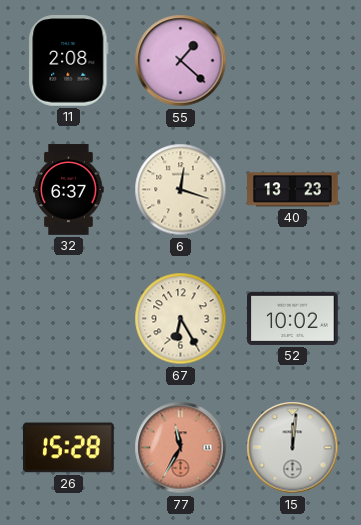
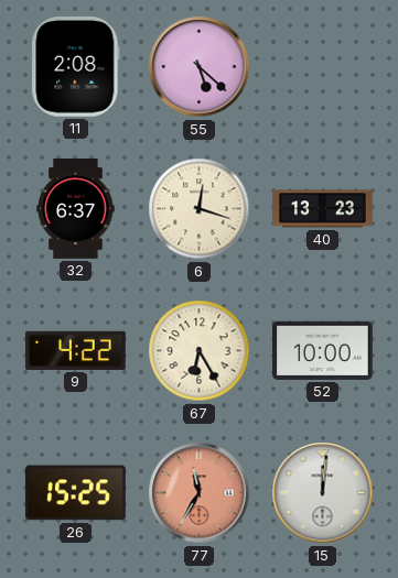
55: 1:22 -> 5:22
9: none -> 4:22
52: 10:02 -> 10:00
26: 15:28 -> 15:25
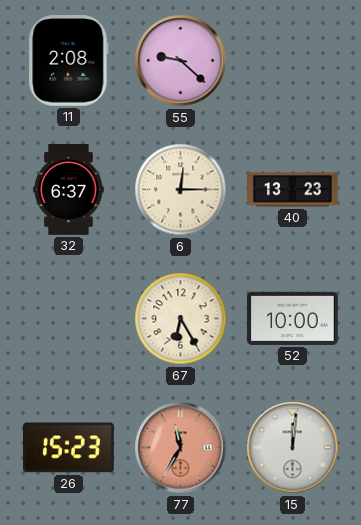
55: 5:22 -> 9:22
6: 12:18 -> 12:15
9: 4:22 -> none
26: 15:25 -> 15:23
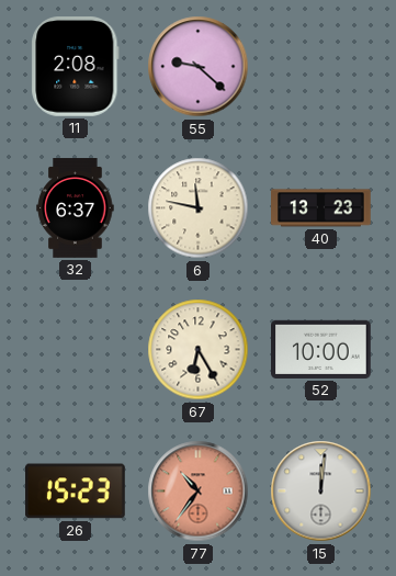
6: 12:15 -> 11:47
77: 11:35 -> 10:36
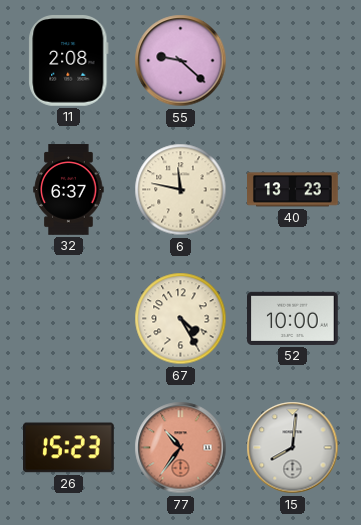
67: 6:25 -> 4:25
15: 12:01 -> 8:01
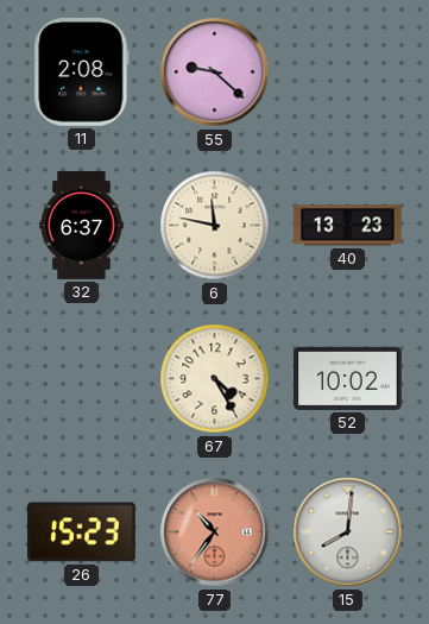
52: 10:00 -> 10:02
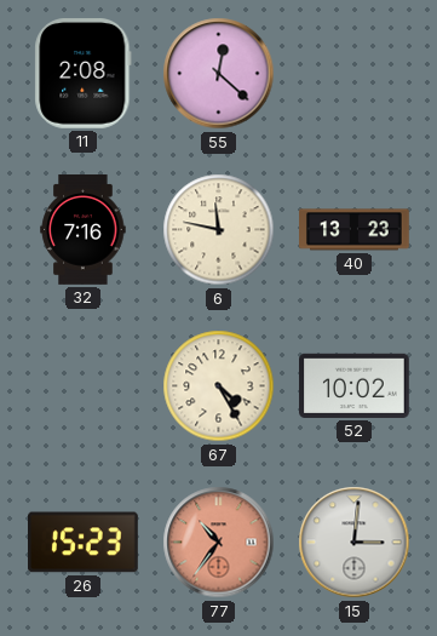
55: 9:22 -> 12:22
32: 6:37 -> 7:16
15: 8:01 -> 3:01
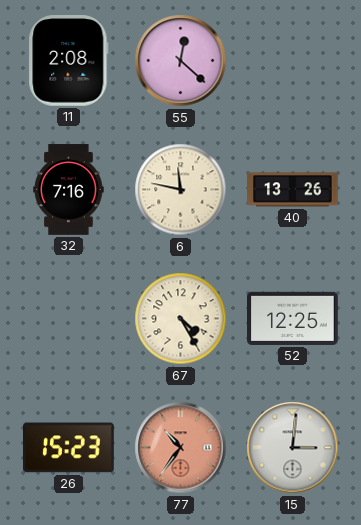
40: 13:23 -> 13:26
52: 10:02 -> 12:25
